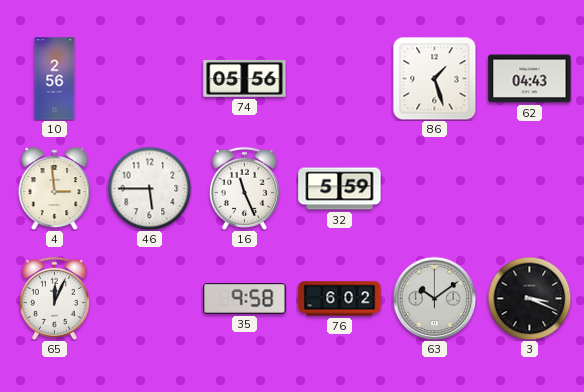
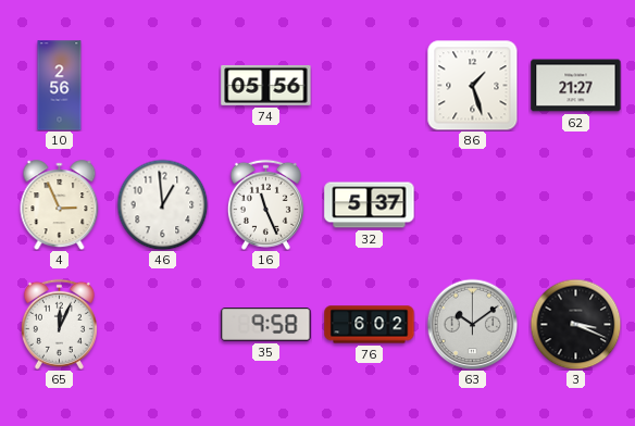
62: 04:43 -> 21:27
4: 2:59 -> 2:56
46: 5:45 -> 12:59
32: 5:59 -> 5:37
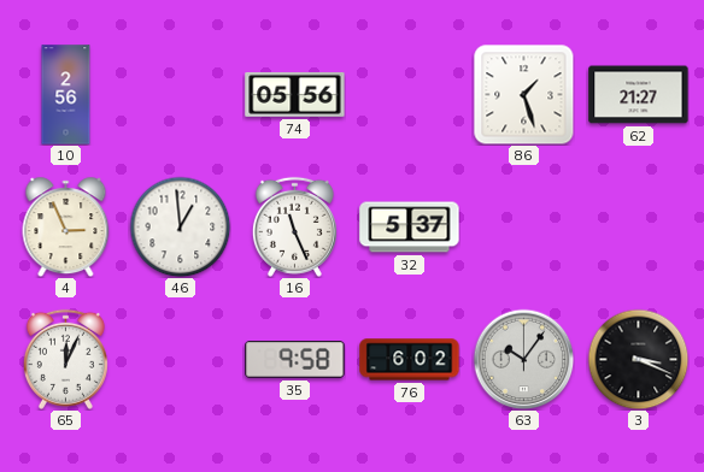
63: 10:09 -> 10:06
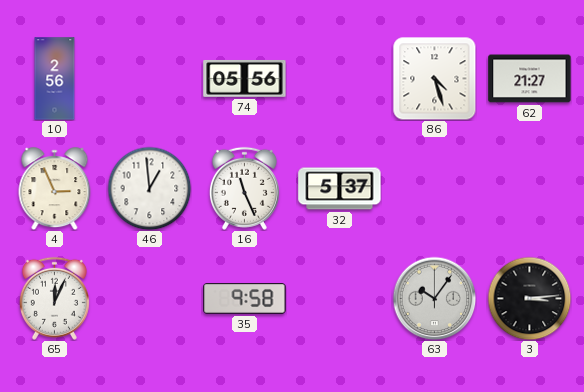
86: 1:27 -> 4:27
76: 6:02 -> none
3: 3:19 -> 3:14
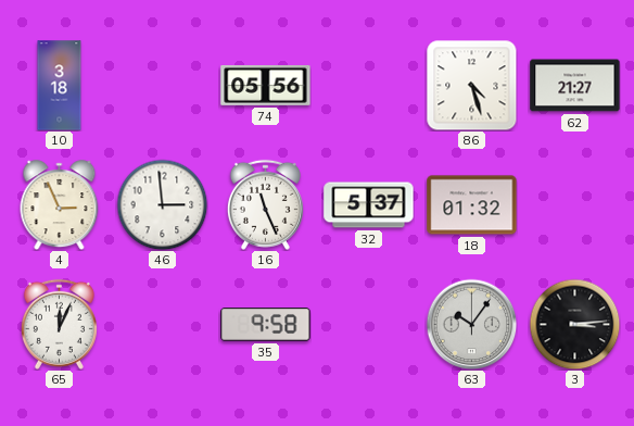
10: 2:56 -> 3:18
46: 12:59 -> 2:59
18: none -> 01:32
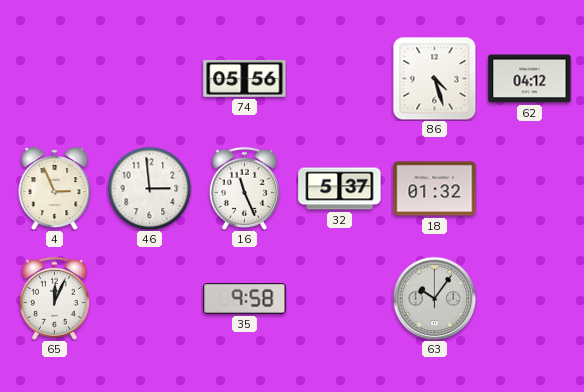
10: 3:18 -> none
62: 21:27 -> 04:12
3: 3:14 -> none
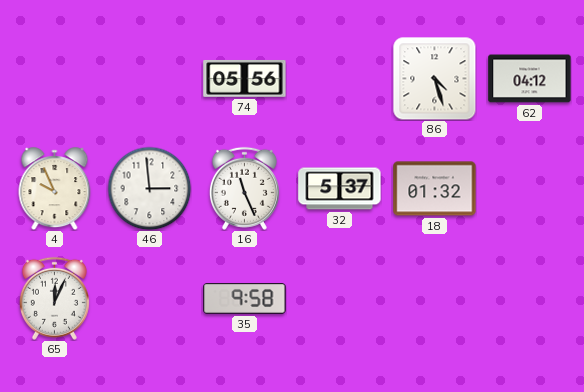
4: 2:56 -> 9:56
63: 10:06 -> none
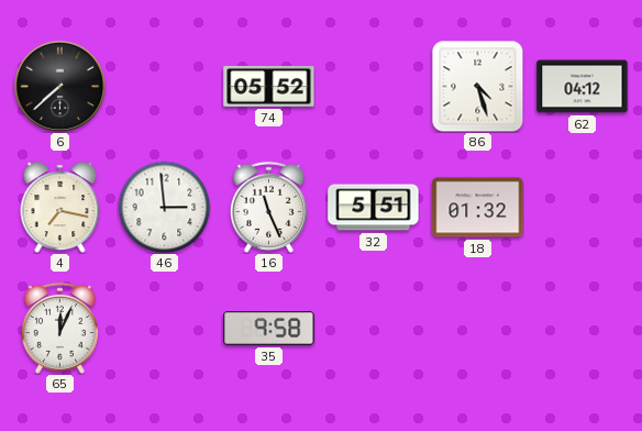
6: none -> 7:38
74: 05:56 -> 05:52
4: 9:56 -> 7:17
32: 5:37 -> 5:51
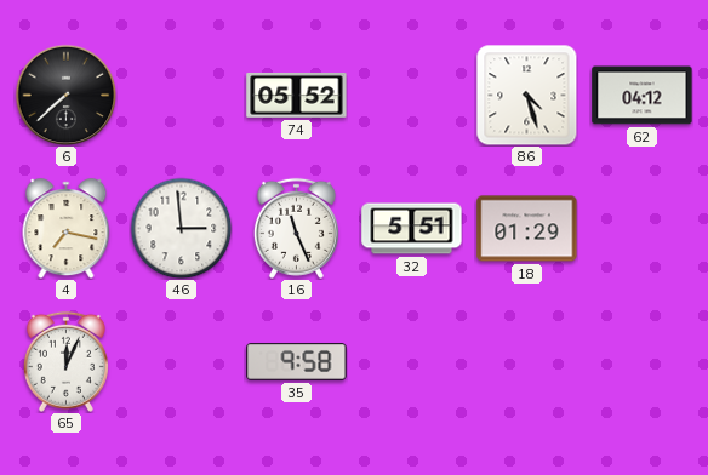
18: 01:32 -> 01:29
